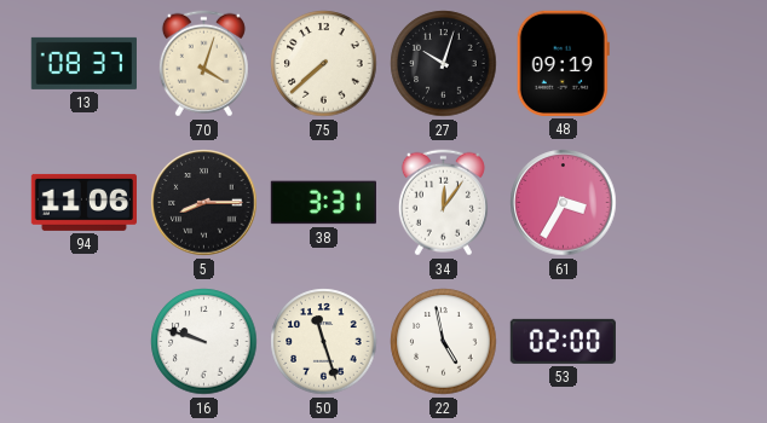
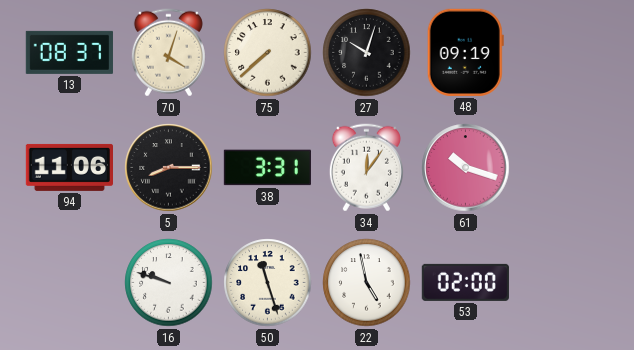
61: 3:35 -> 10:18
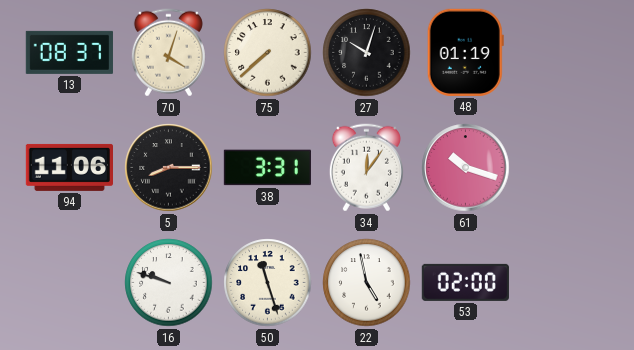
48: 09:19 -> 01:19
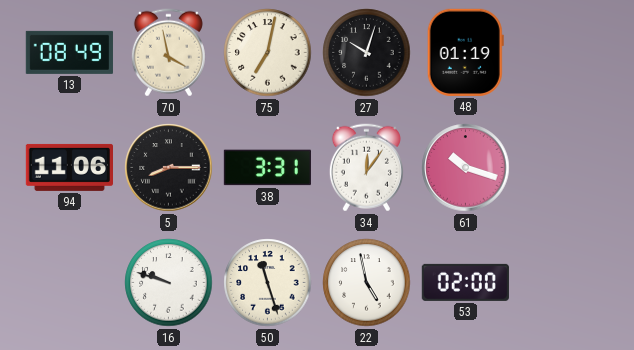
13: 08:37 -> 08:49
70: 4:03 -> 3:58
75: 7:38 -> 7:02
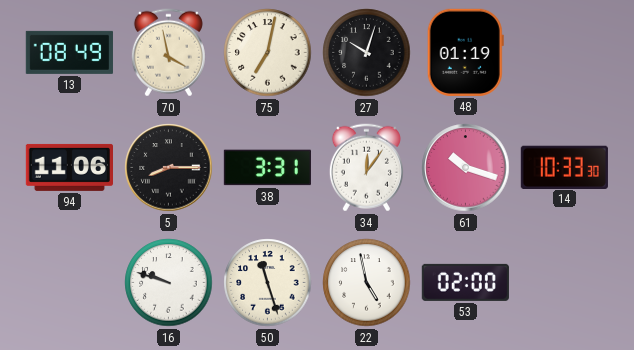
14: none -> 10:33
